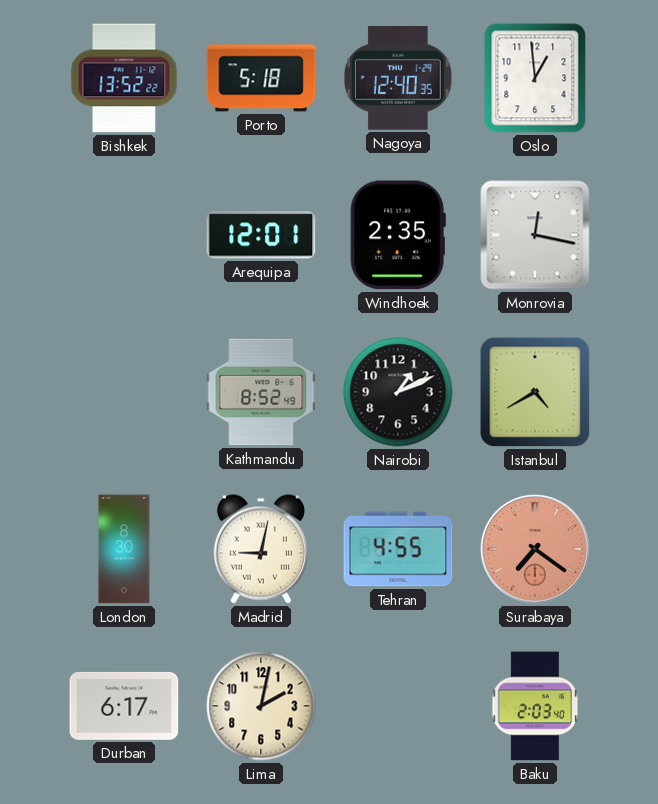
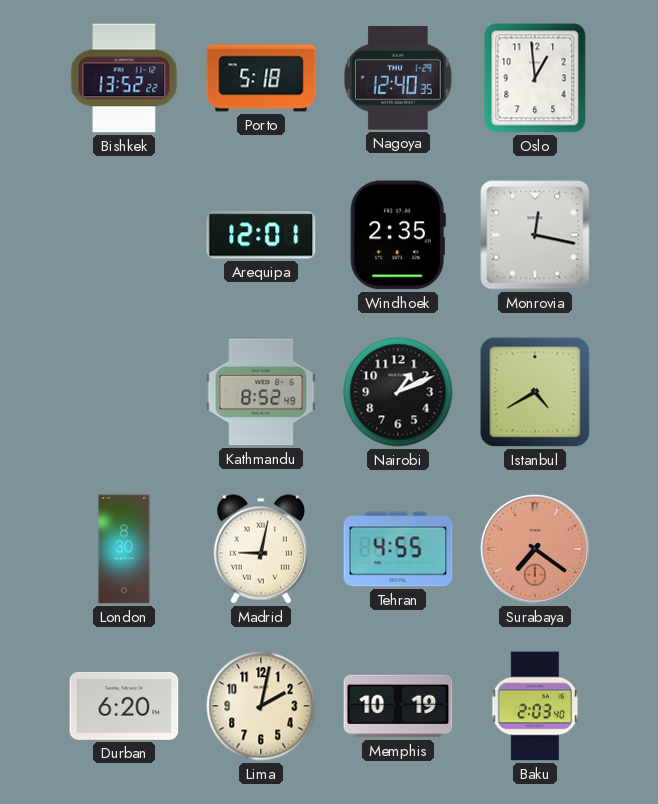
Durban: 6:17 -> 6:20
Memphis: none -> 10:19
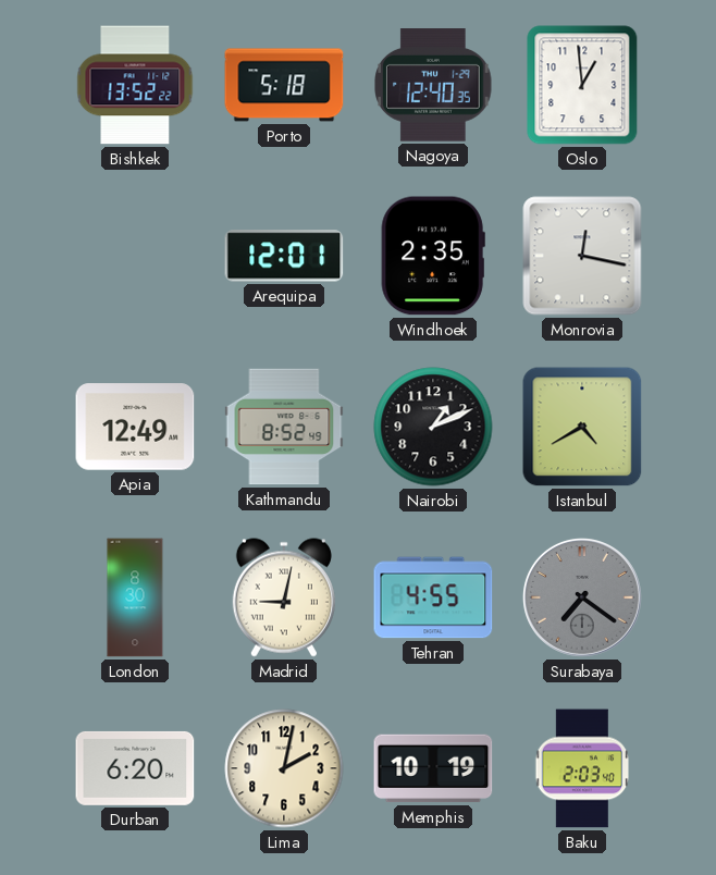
Apia: none -> 12:49
Surabaya dial: salmon -> grey
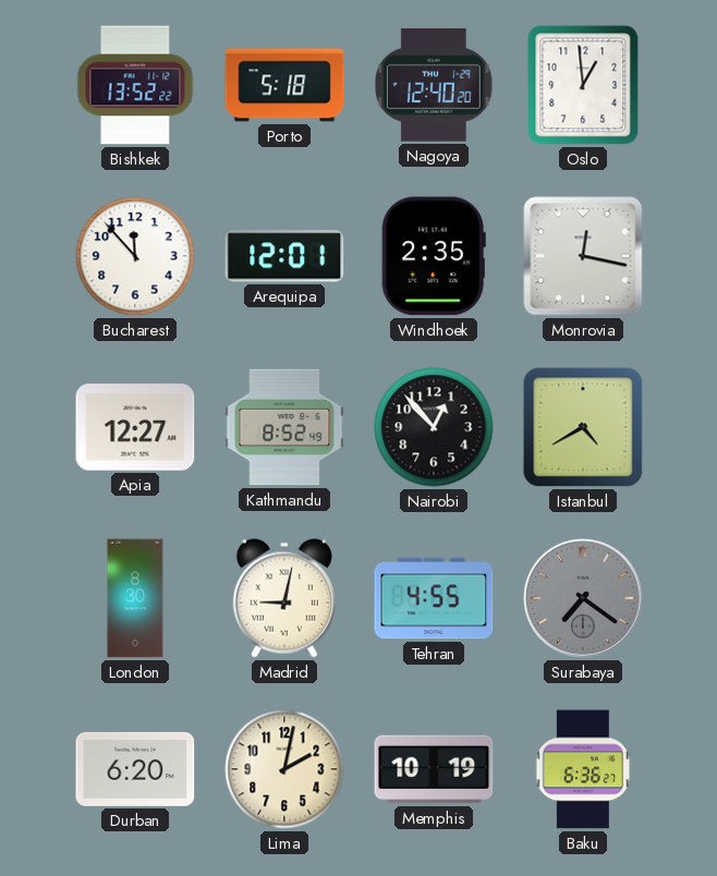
Nagoya: 12:40:35 -> 12:40:20
Bucharest: none -> 11:53
Apia: 12:49 -> 12:27
Nairobi: 1:11 -> 12:53
Baku: 2:03 -> 6:36
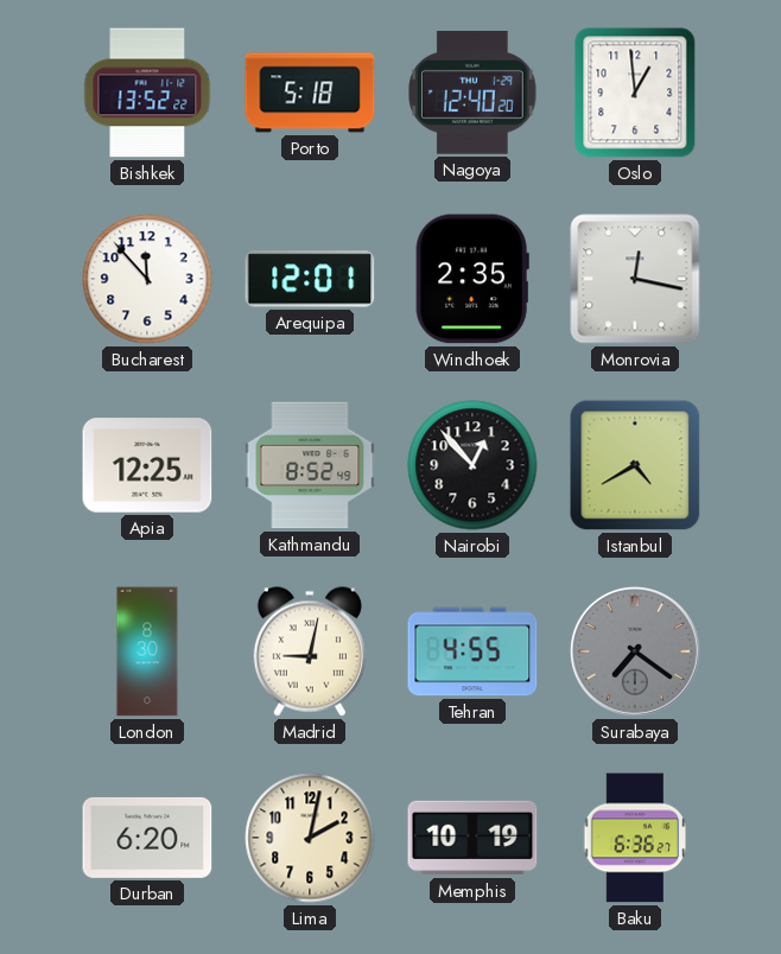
Apia: 12:27 -> 12:25
